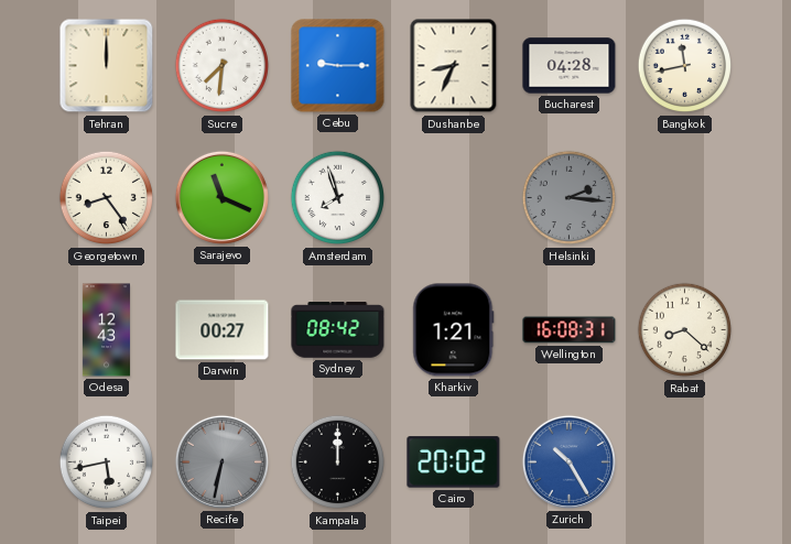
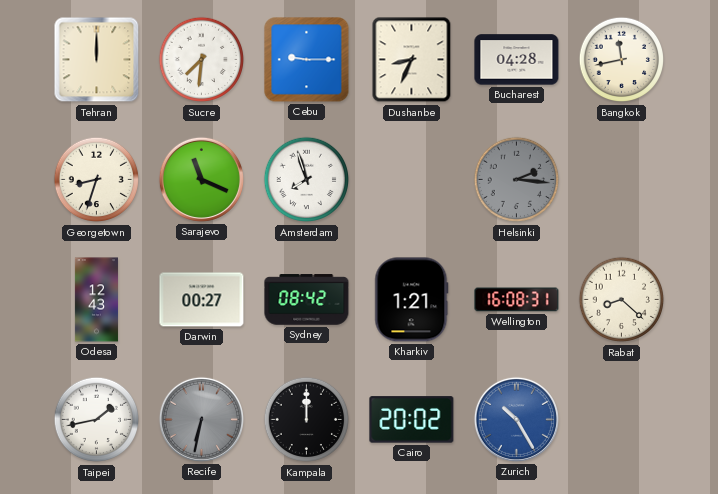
Georgetown: 8:24 -> 8:33
Taipei: 5:43 -> 1:43
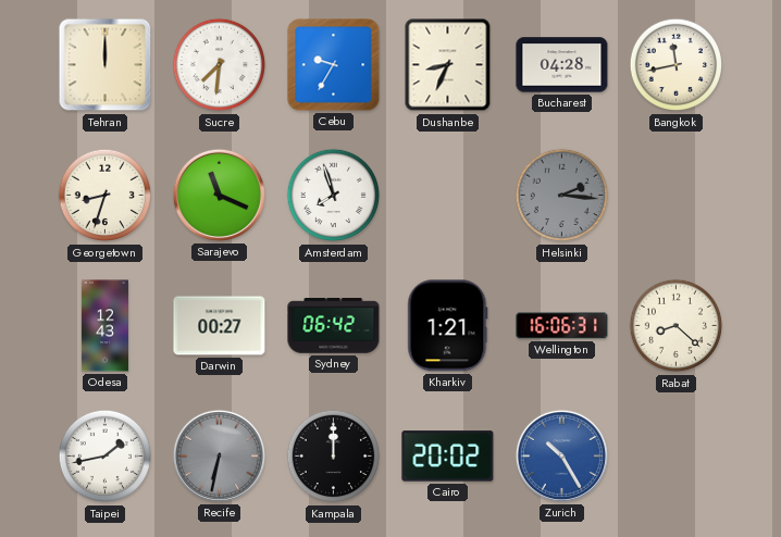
Cebu: 9:15 -> 9:35
Sydney: 08:42 -> 06:42
Wellington: 16:08 -> 16:06
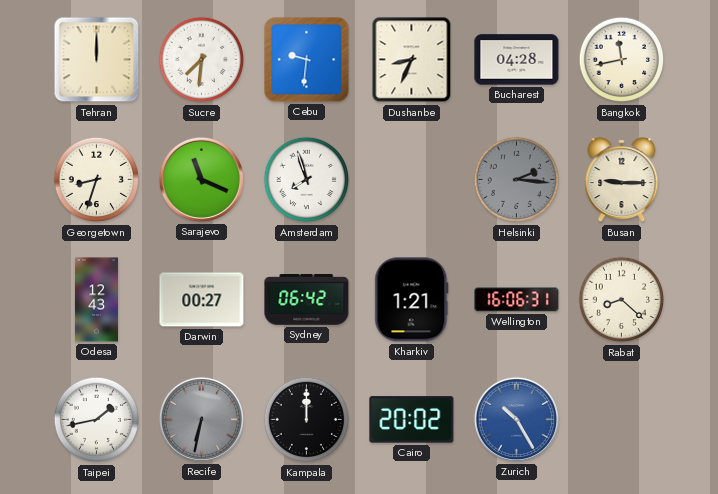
Cebu: 9:35 -> 9:31
Busan: none -> 9:15
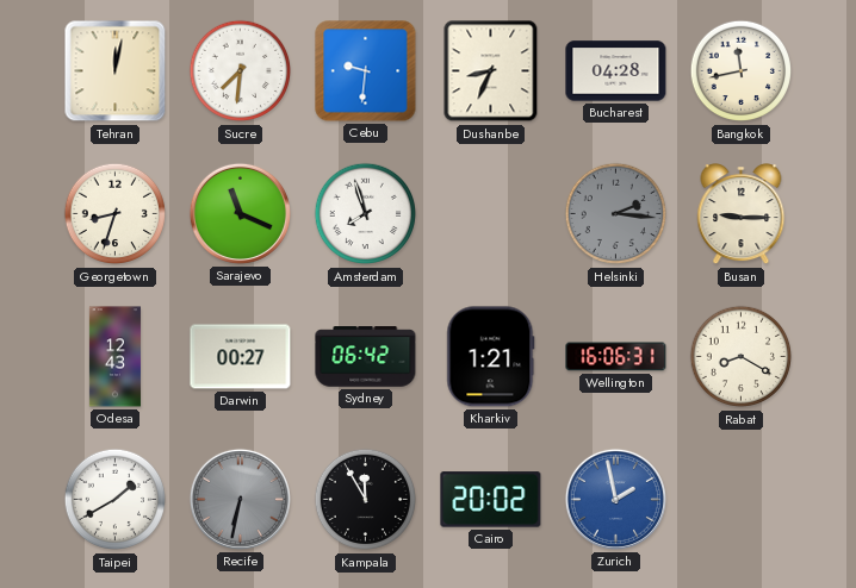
Tehran: 12:00 -> 12:02
Rabat: 8:22 -> 8:20
Taipei: 1:43 -> 1:40
Kampala: 12:00 -> 11:55
Zurich: 10:25 -> 1:58
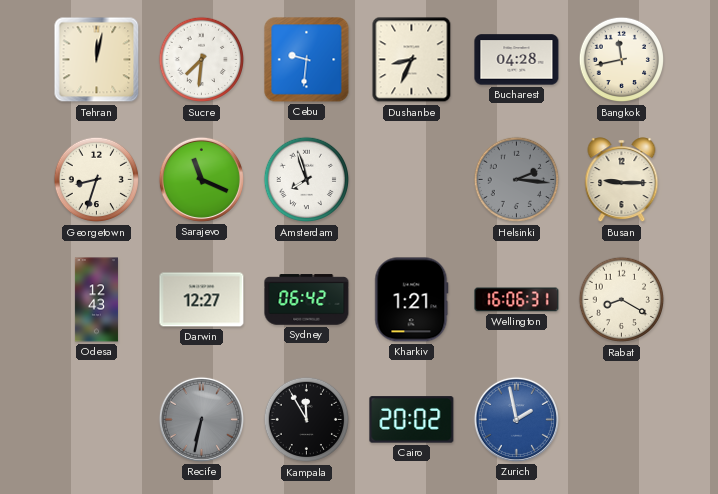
Darwin: 00:27 -> 12:27
Taipei: 1:40 -> none
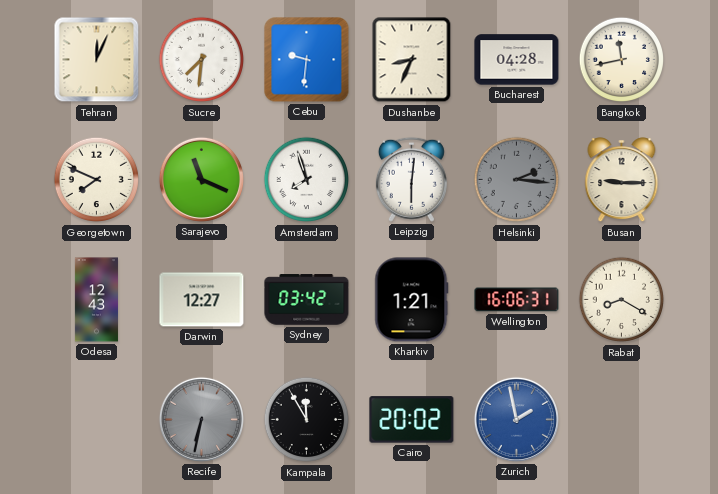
Tehran: 12:02 -> 12:04
Georgetown: 8:33 -> 7:49
Leipzig: none -> 6:01
Sydney: 06:42 -> 03:42
